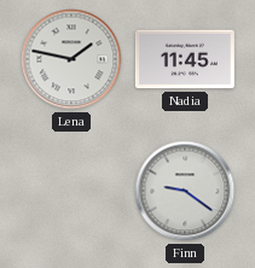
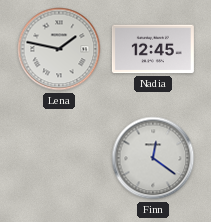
Nadia: 11:45 -> 12:45
Finn: 9:21 -> 12:21
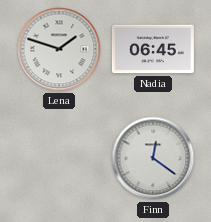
Lena: 1:47 -> 1:48
Nadia: 12:45 -> 06:45
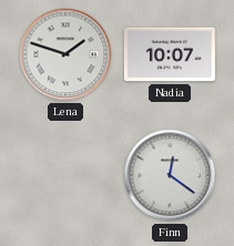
Nadia: 06:45 -> 10:07
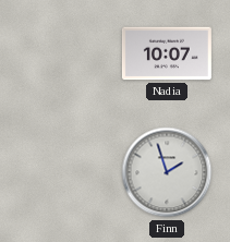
Lena: 1:48 -> none
Finn: 12:21 -> 1:57
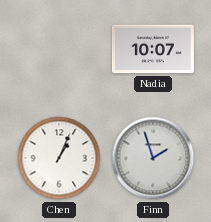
Chen: none -> 1:04
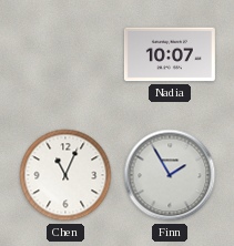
Chen: 1:04 -> 11:04
Finn: 1:57 -> 1:55
